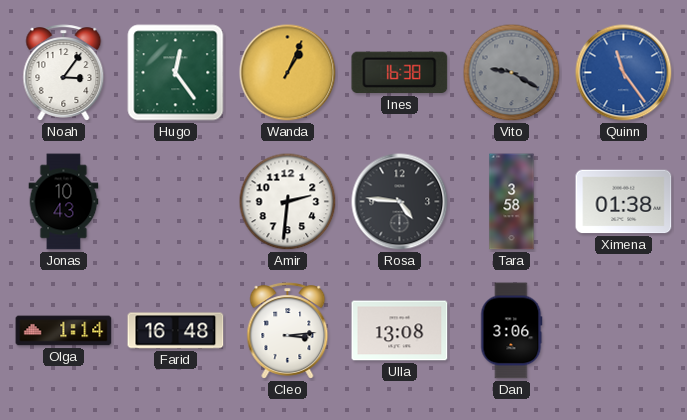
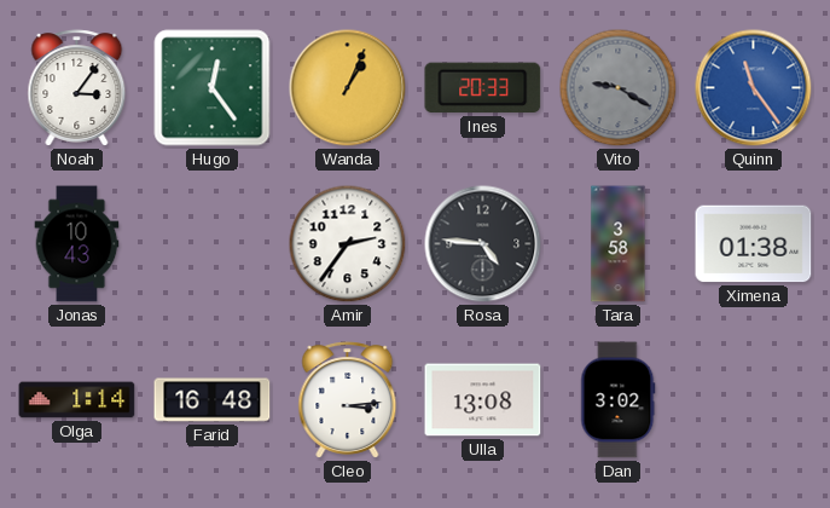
Ines: 16:38 -> 20:33
Amir: 2:31 -> 2:36
Dan: 3:06 -> 3:02
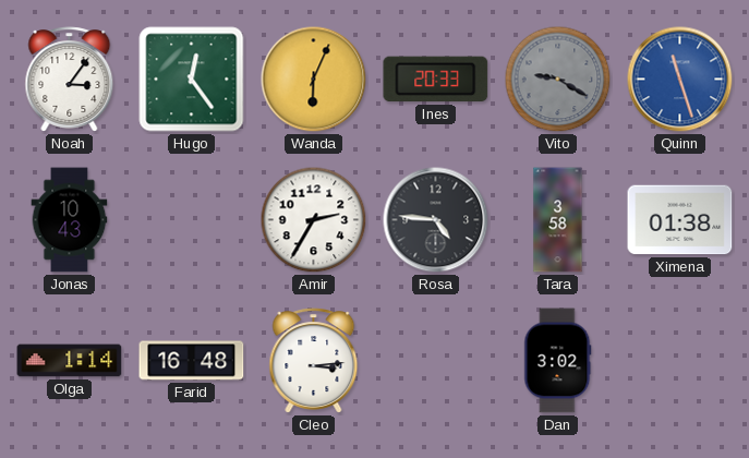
Wanda: 1:04 -> 6:04
Quinn: 11:24 -> 11:27
Amir: 2:36 -> 2:35
Ulla: 13:08 -> none
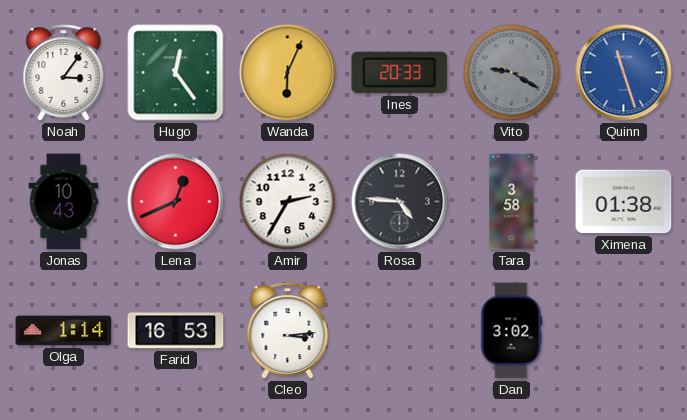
Lena: none -> 12:41
Farid: 16:48 -> 16:53
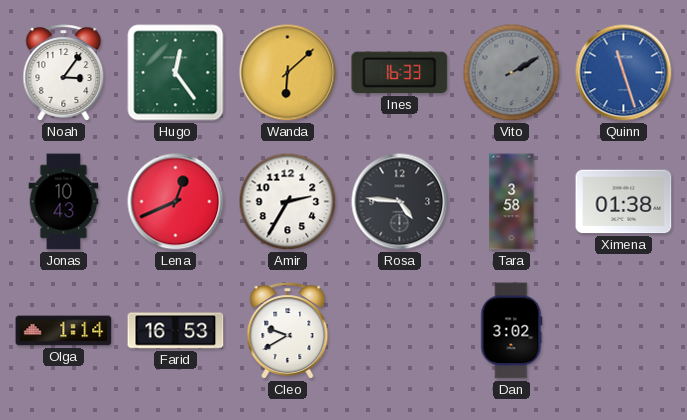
Wanda: 6:04 -> 6:08
Ines: 20:33 -> 16:33
Vito: 9:20 -> 2:10
Cleo: 3:14 -> 9:40
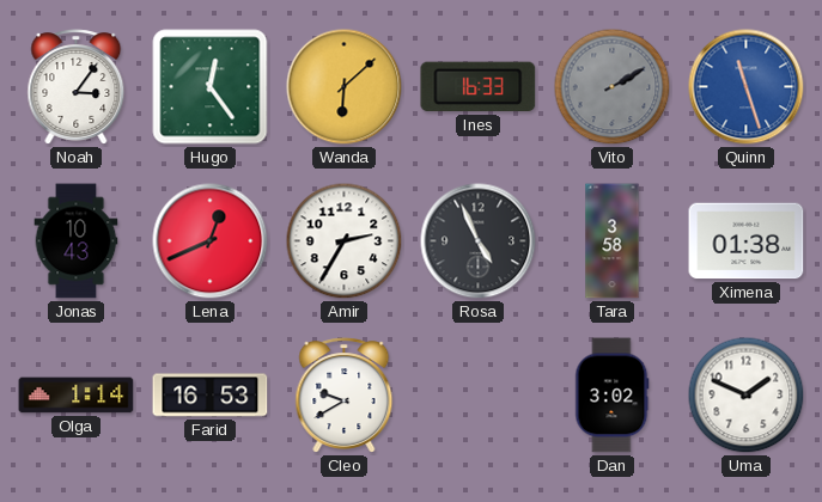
Rosa: 4:46 -> 4:56
Uma: none -> 1:49
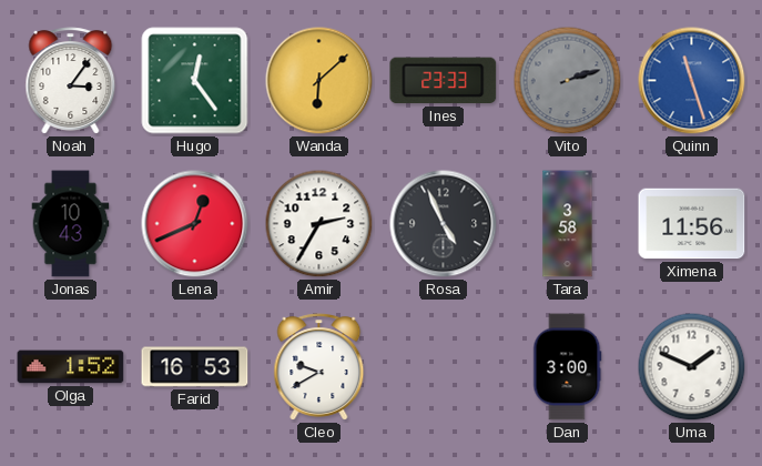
Ines: 16:33 -> 23:33
Vito: 2:10 -> 2:12
Ximena: 01:38 -> 11:56
Olga: 1:14 -> 1:52
Dan: 3:02 -> 3:00
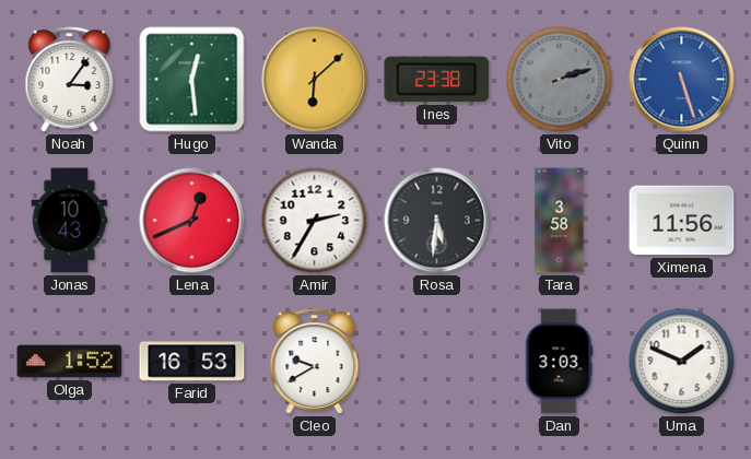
Hugo: 12:24 -> 12:29
Ines: 23:33 -> 23:38
Quinn: 11:27 -> 5:27
Rosa: 4:56 -> 5:31
Dan: 3:00 -> 3:03
